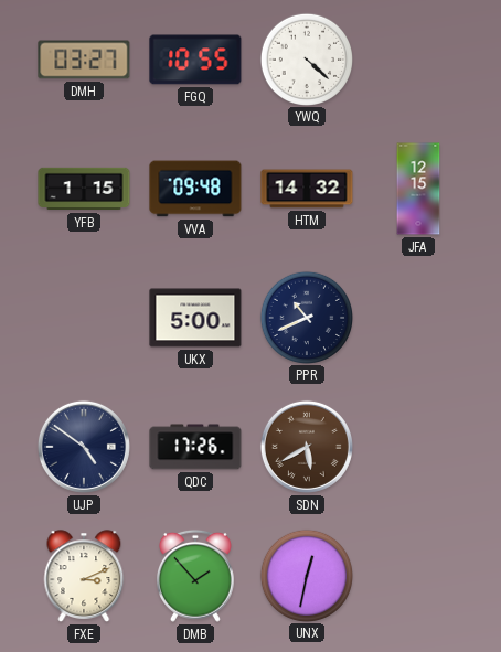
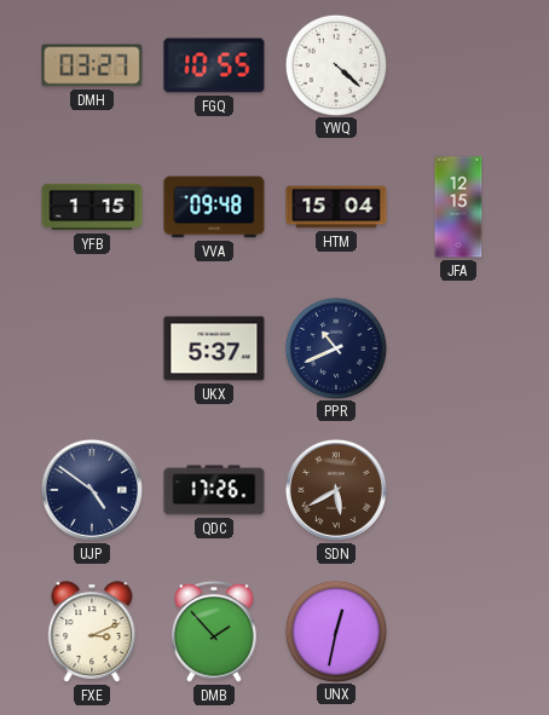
HTM: 14:32 -> 15:04
UKX: 5:00 -> 5:37
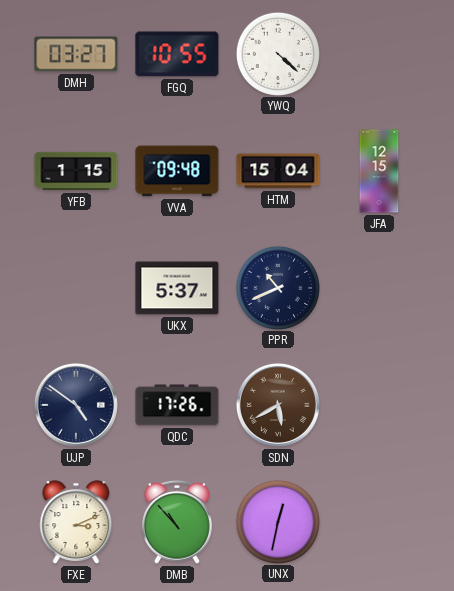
DMB: 1:53 -> 10:53
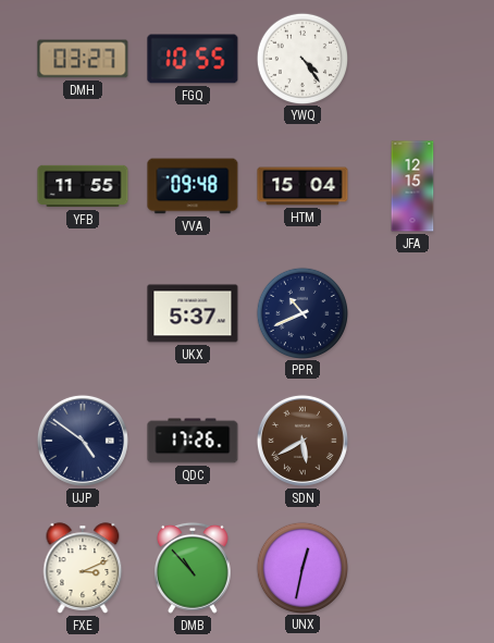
YWQ: 4:22 -> 4:24
YFB: 1:15 -> 11:55
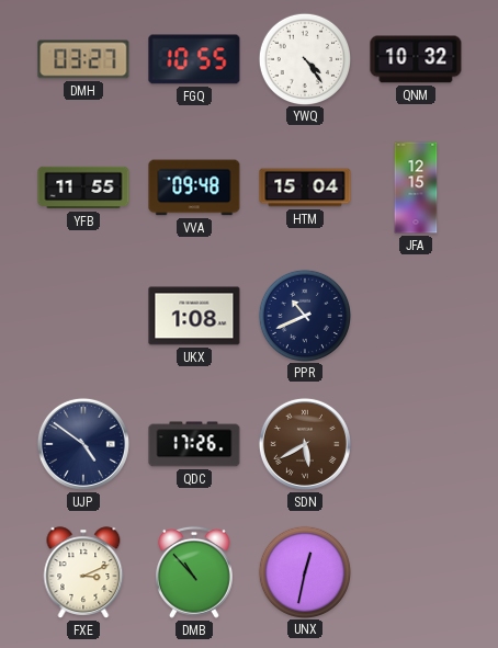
QNM: none -> 10:32
UKX: 5:37 -> 1:08
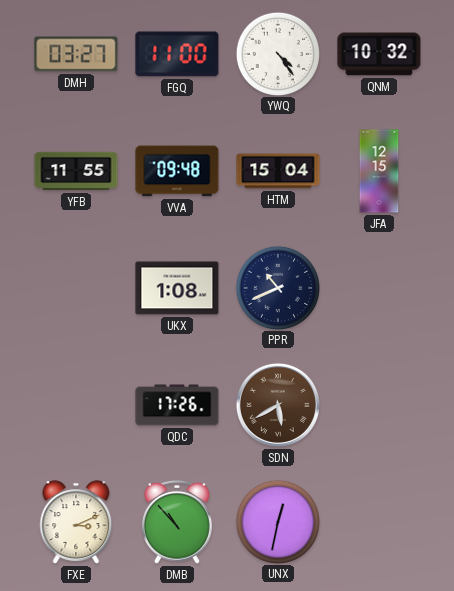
FGQ: 10:55 -> 11:00
UJP: 4:51 -> none
